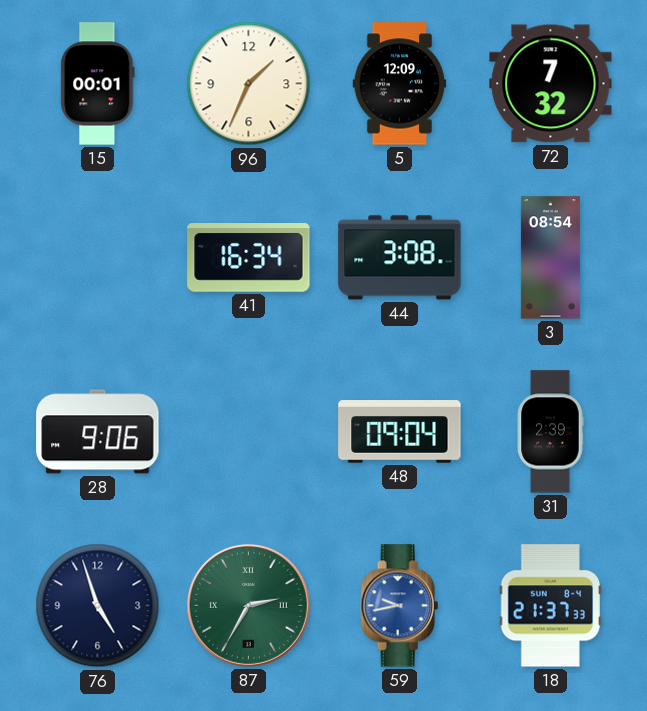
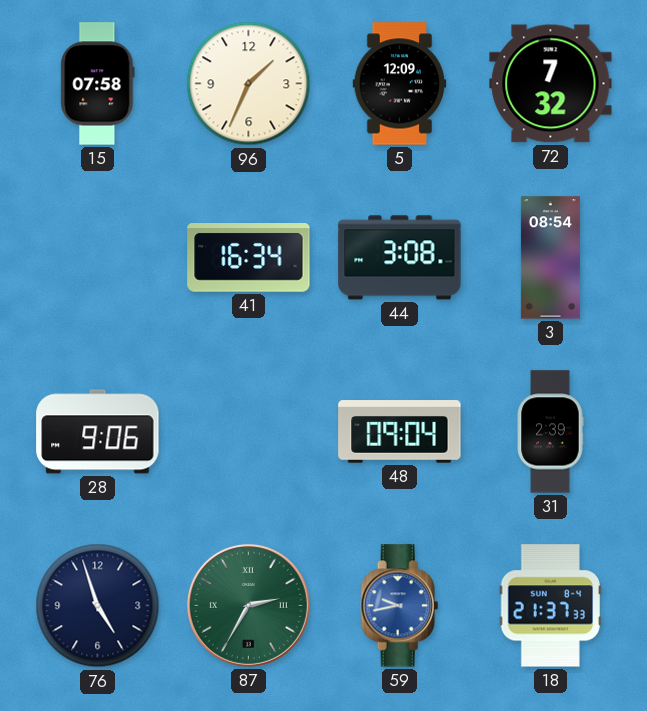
15: 00:01 -> 07:58
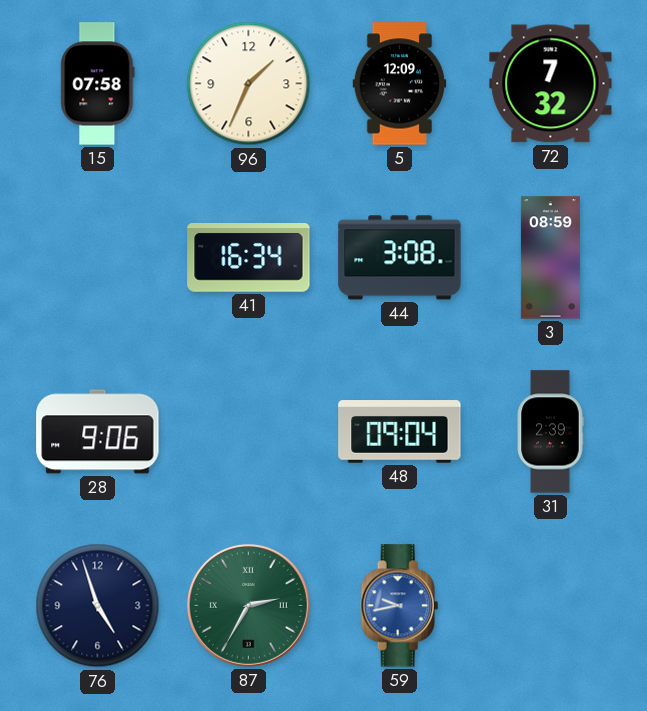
3: 08:54 -> 08:59
18: 21:37 -> none
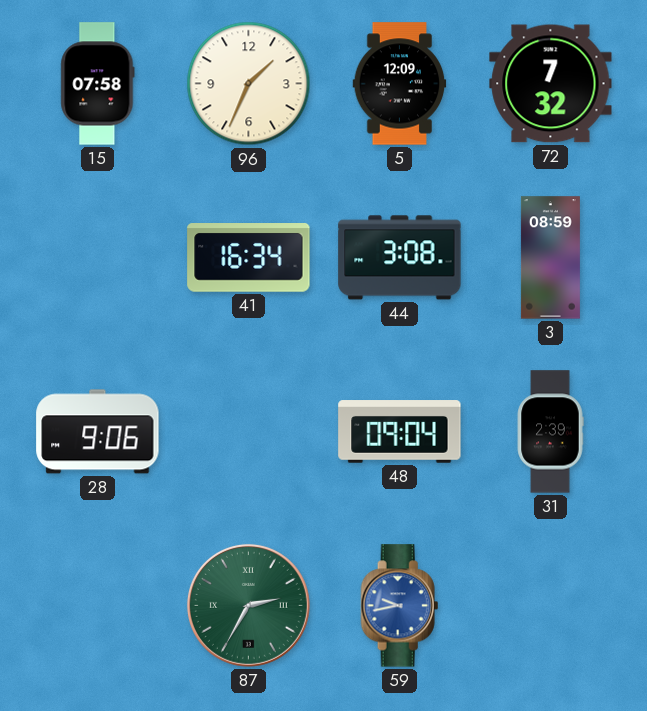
76: 4:57 -> none
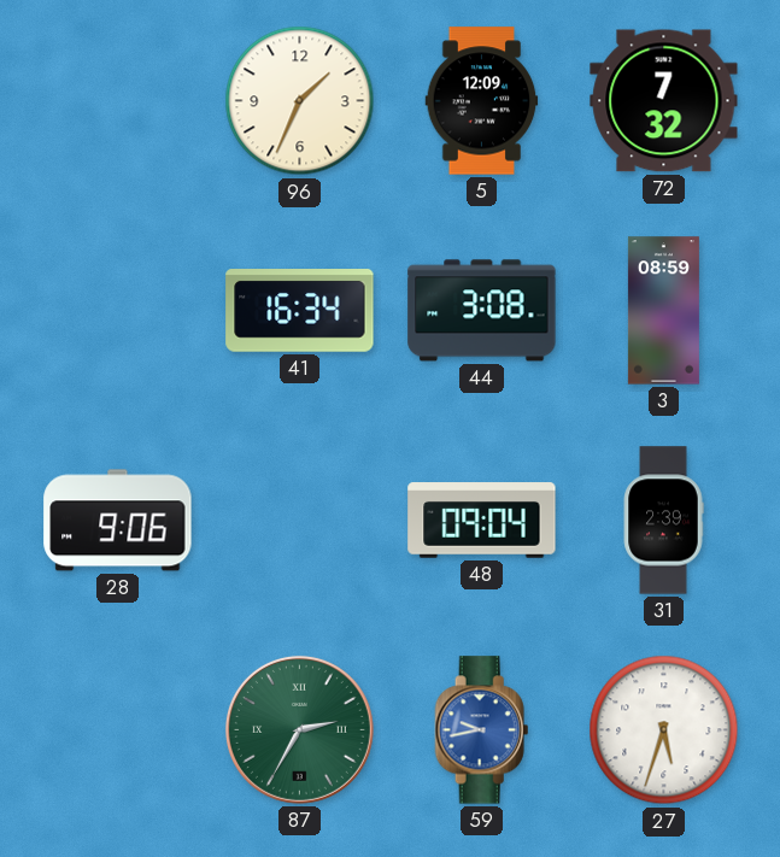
15: 07:58 -> none
27: none -> 5:33
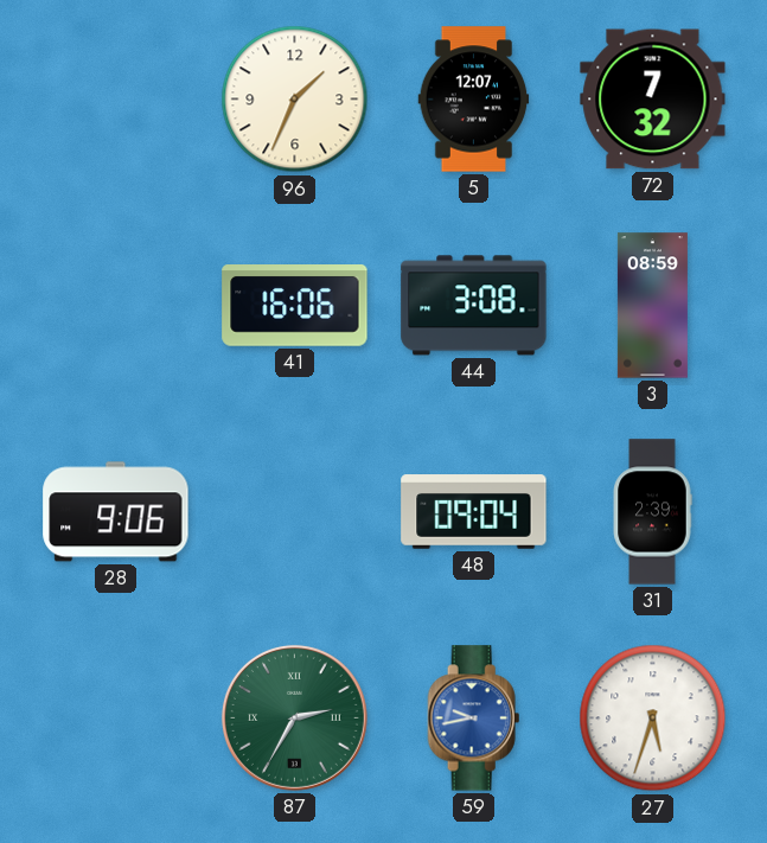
5: 12:09 -> 12:07
41: 16:34 -> 16:06
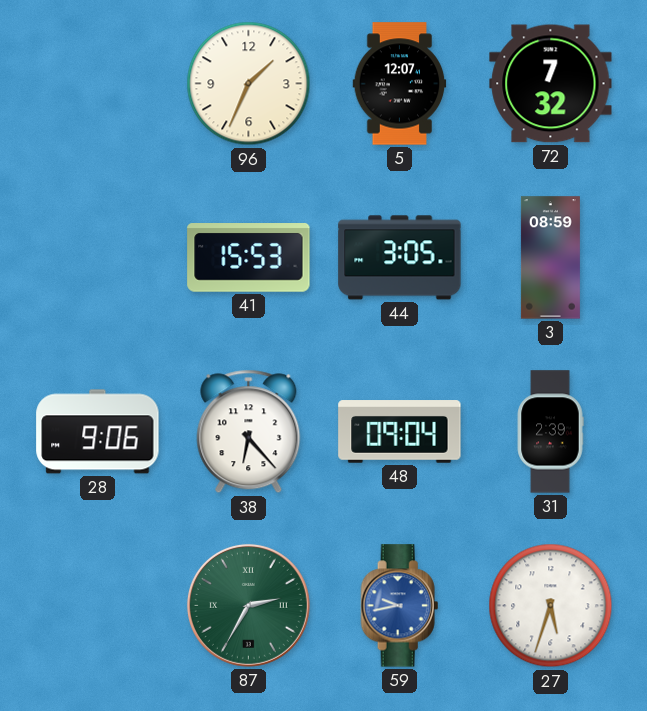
41: 16:06 -> 15:53
44: 3:08 -> 3:05
38: none -> 6:23
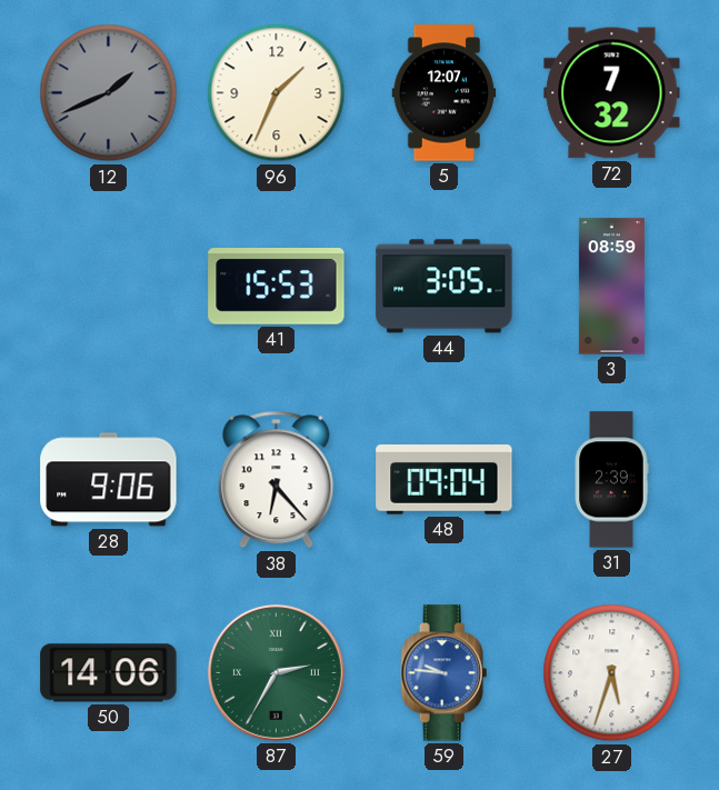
12: none -> 1:41
50: none -> 14:06
59: 9:43 -> 9:46
